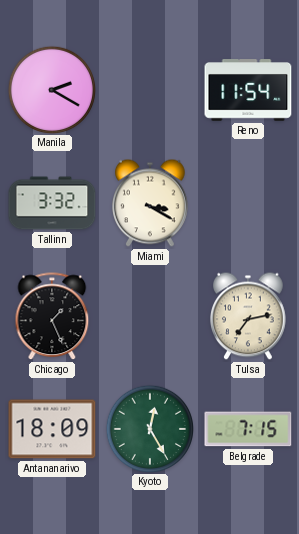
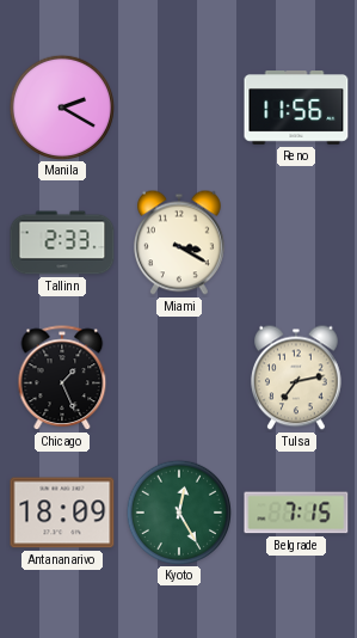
Reno: 11:54 -> 11:56
Tallinn: 3:32 -> 2:33
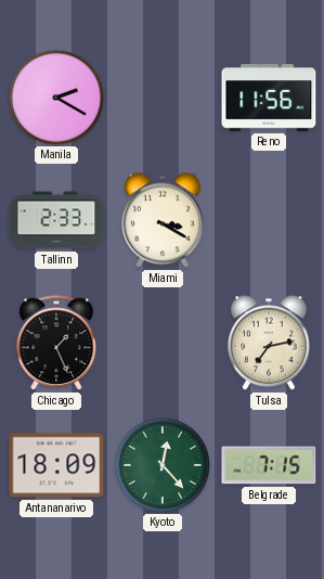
Kyoto: 12:25 -> 12:23
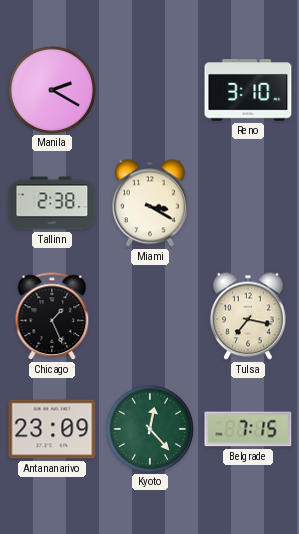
Reno: 11:56 -> 3:10
Tallinn: 2:33 -> 2:38
Tulsa: 7:13 -> 7:17
Antananarivo: 18:09 -> 23:09
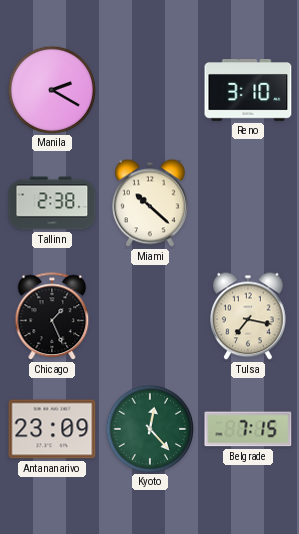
Miami: 3:20 -> 10:22
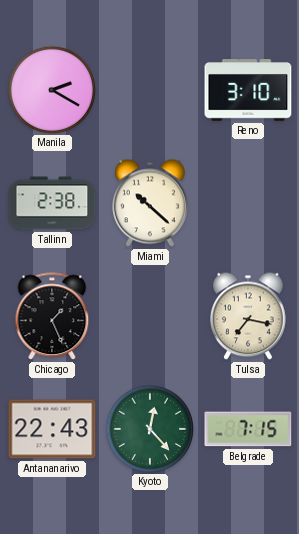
Antananarivo: 23:09 -> 22:43
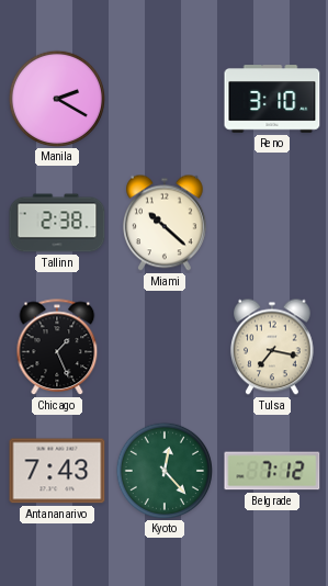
Antananarivo: 22:43 -> 7:43
Belgrade: 7:15 -> 7:12
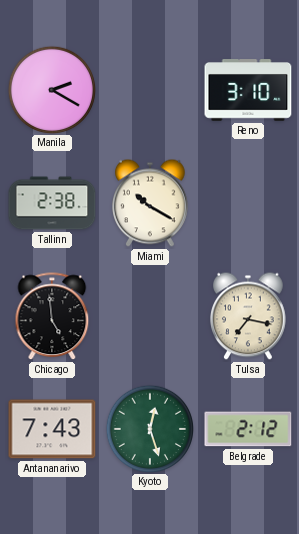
Miami: 10:22 -> 10:20
Chicago: 1:26 -> 4:59
Kyoto: 12:23 -> 12:27
Belgrade: 7:12 -> 2:12
